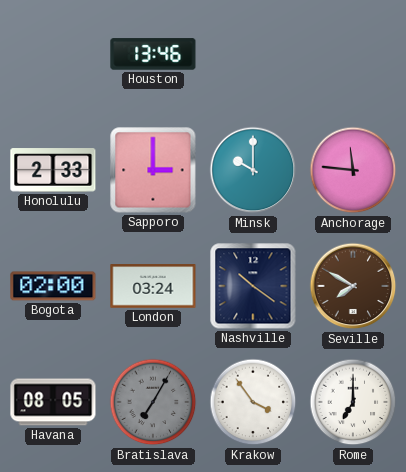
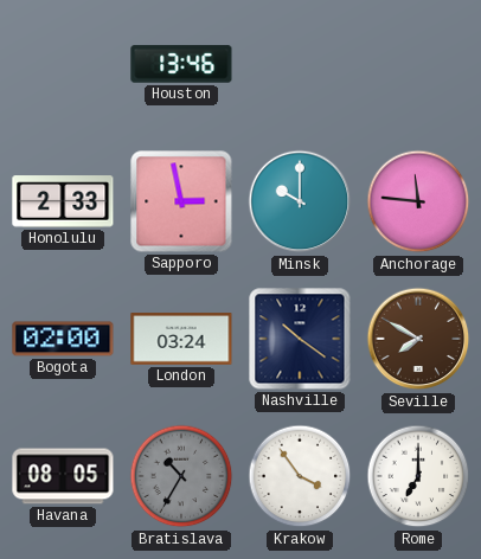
Sapporo: 3:00 -> 2:58
Bratislava: 7:05 -> 10:35
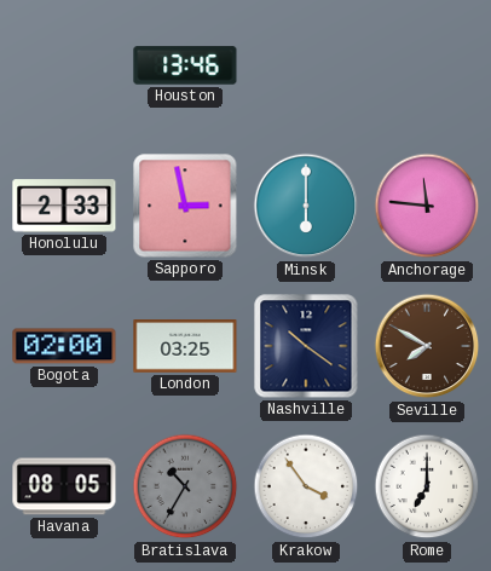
Minsk: 10:00 -> 6:00
London: 03:24 -> 03:25
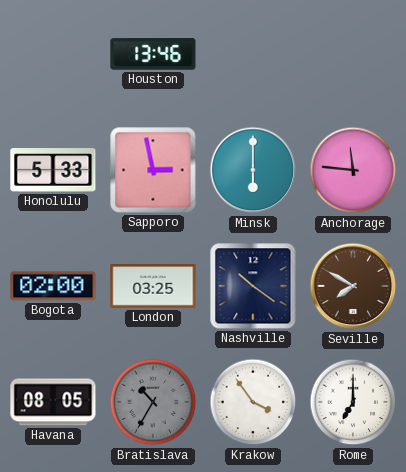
Honolulu: 2:33 -> 5:33
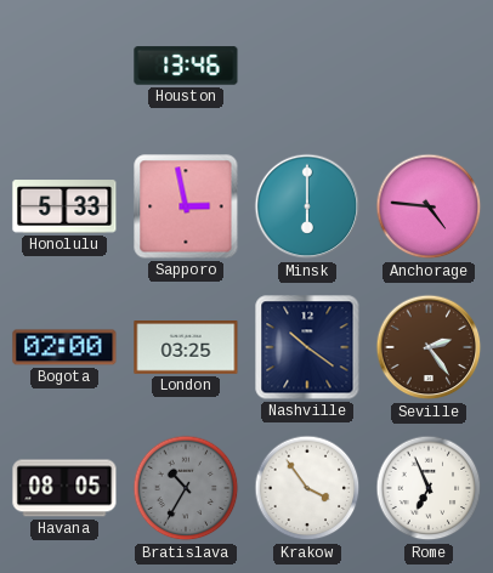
Anchorage: 11:46 -> 4:46
Seville: 7:50 -> 2:24
Rome: 7:00 -> 6:56
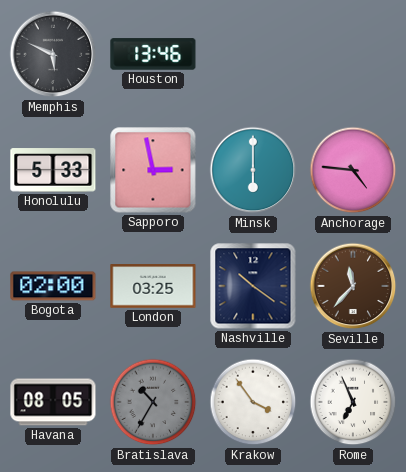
Memphis: none -> 5:49
Seville: 2:24 -> 11:37
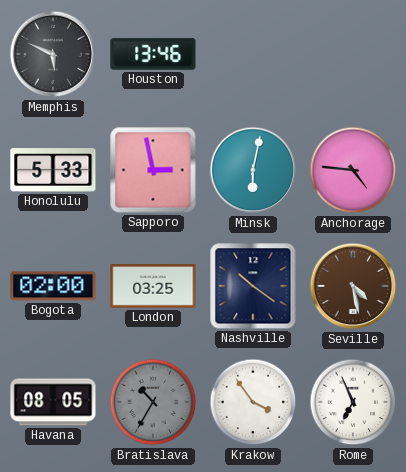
Minsk: 6:00 -> 6:02
Seville: 11:37 -> 4:28
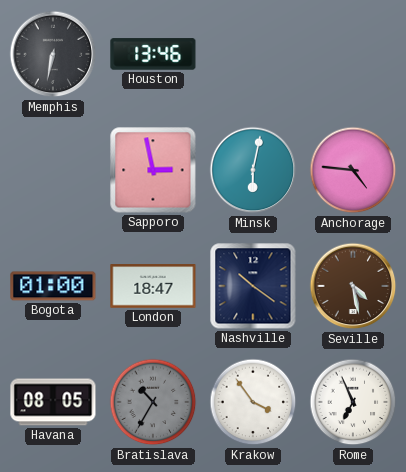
Memphis: 5:49 -> 6:32
Honolulu: 5:33 -> none
Bogota: 02:00 -> 01:00
London: 03:25 -> 18:47
